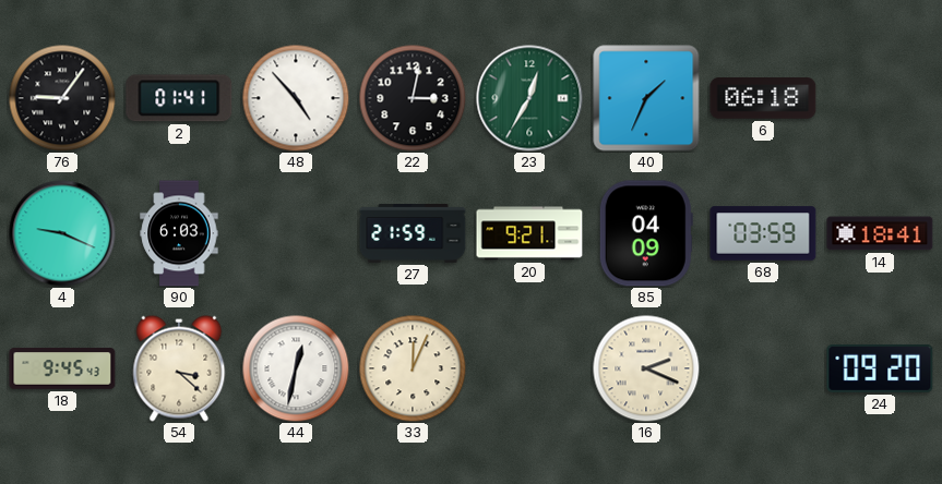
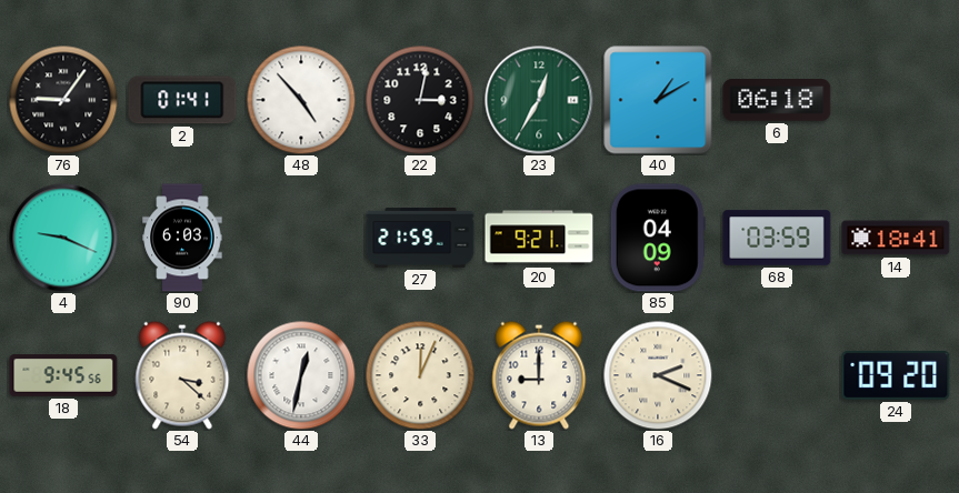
40: 1:34 -> 1:10
18: 9:45:43 -> 9:45:56
13: none -> 9:00
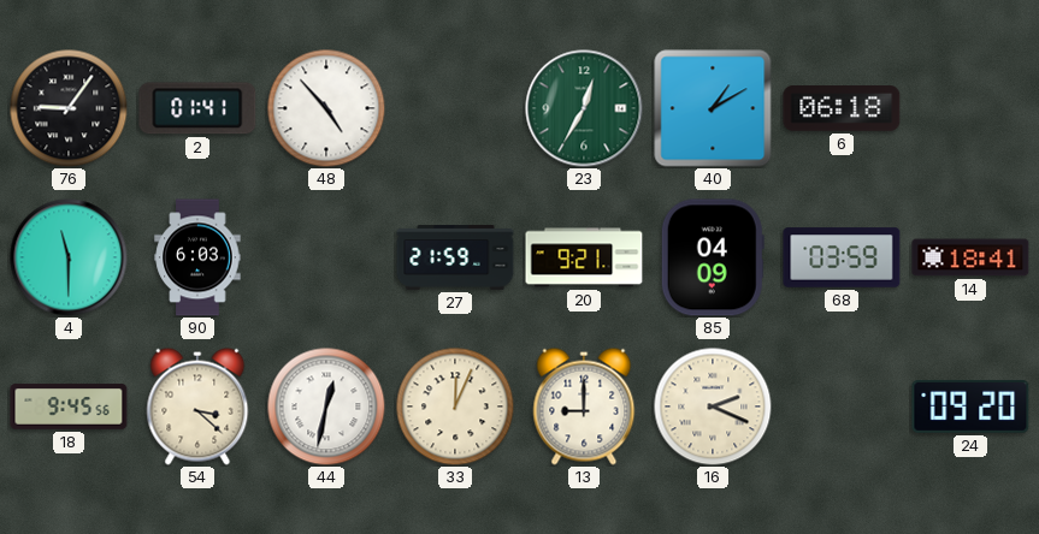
22: 3:02 -> none
4: 9:19 -> 11:30
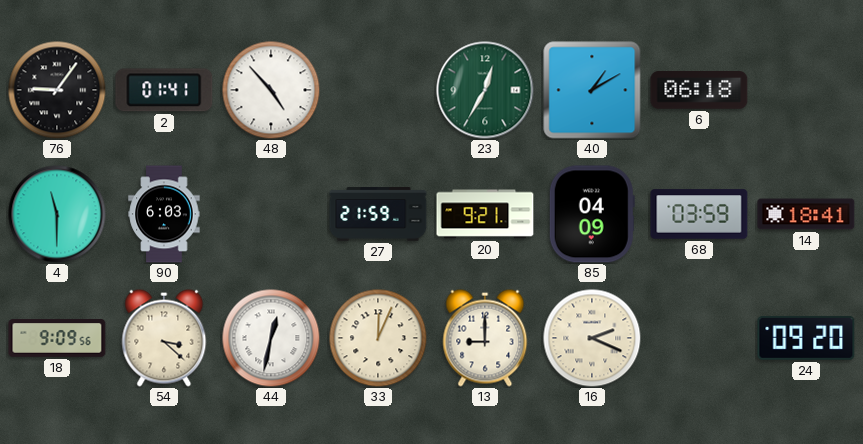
18: 9:45 -> 9:09
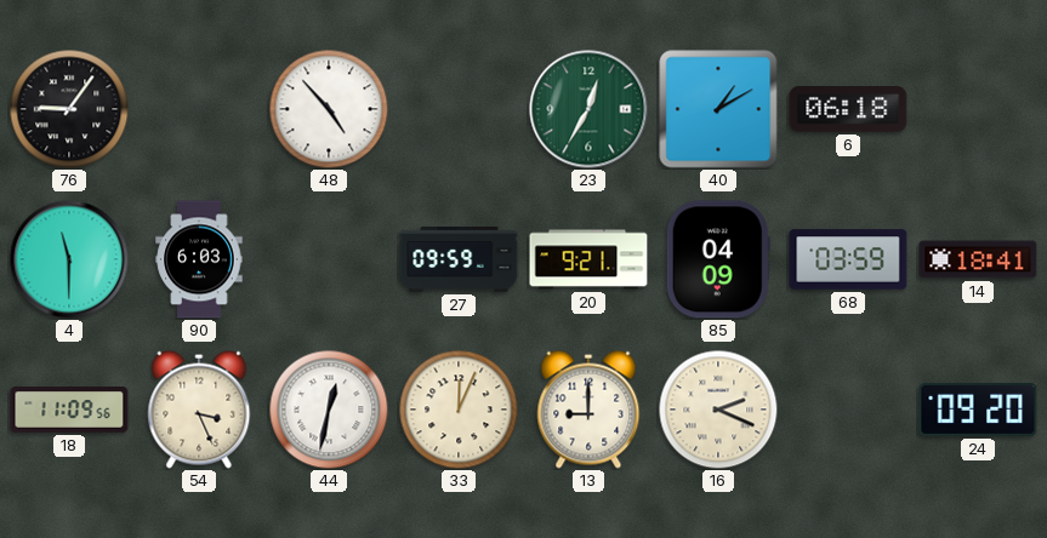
2: 01:41 -> none
27: 21:59 -> 09:59
18: 9:09 -> 11:09
54: 3:22 -> 3:26
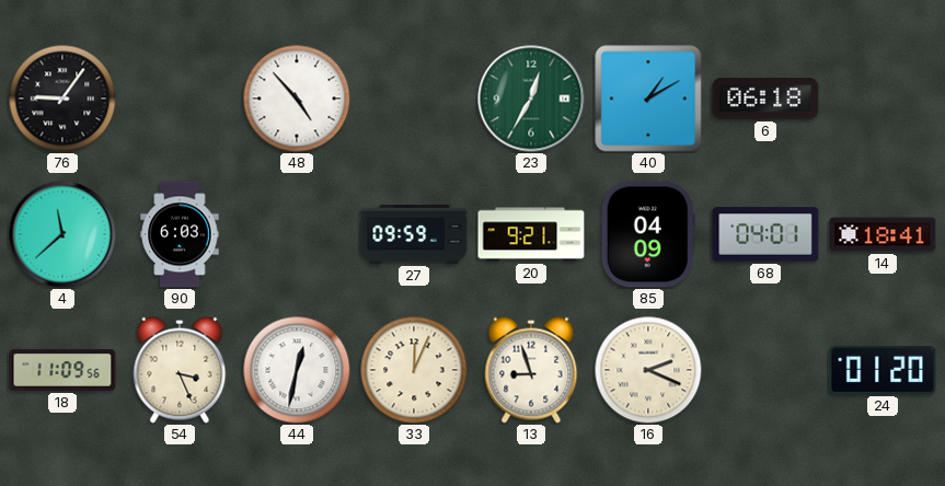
4: 11:30 -> 11:38
68: 03:59 -> 04:01
13: 9:00 -> 8:57
24: 09:20 -> 01:20
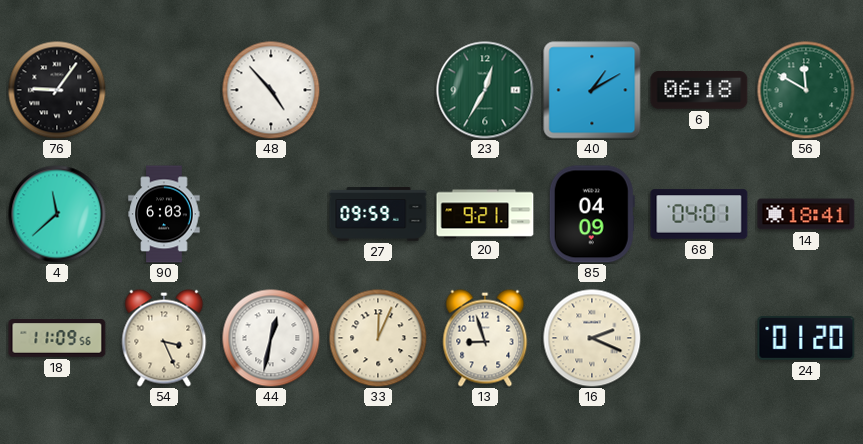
56: none -> 11:50
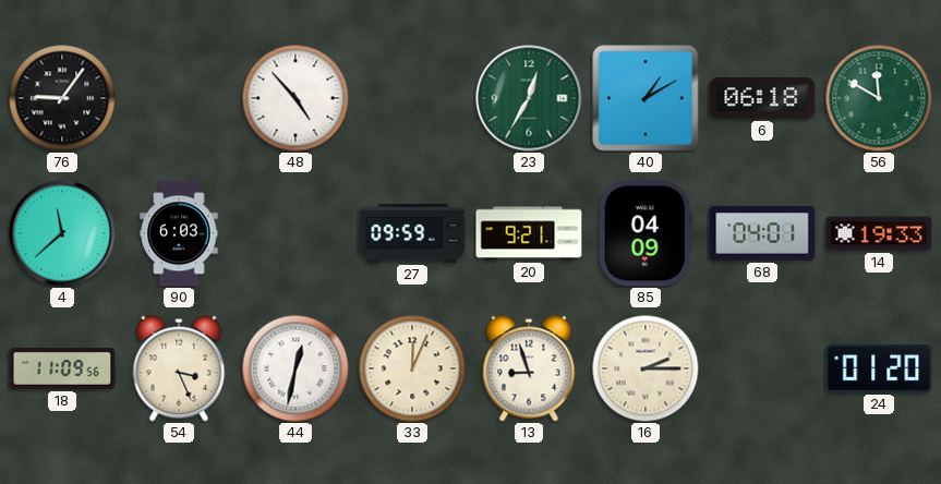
14: 18:41 -> 19:33
16: 2:19 -> 2:15
